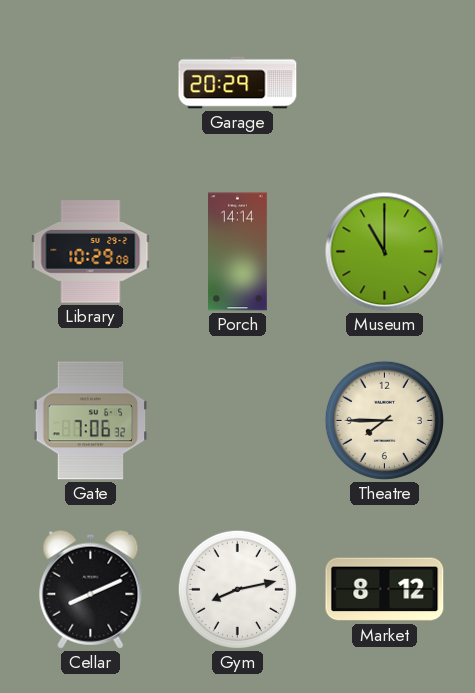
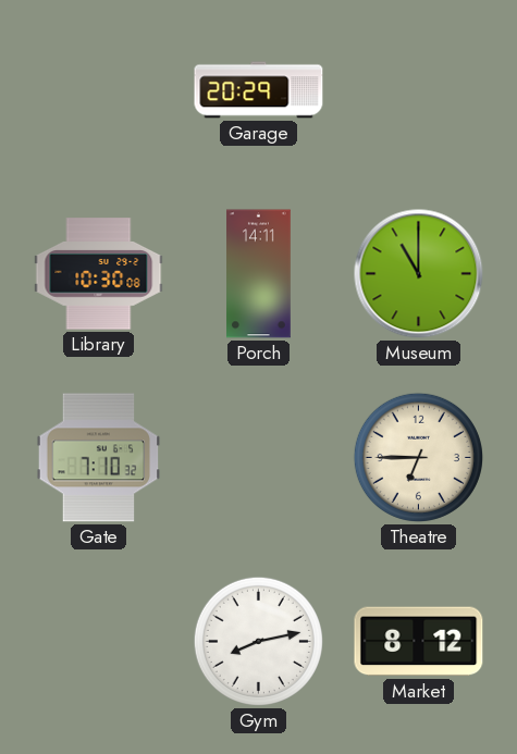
Library: 10:29 -> 10:30
Porch: 14:14 -> 14:11
Gate: 7:06 -> 7:10
Theatre: 7:45 -> 6:45
Cellar: 8:11 -> none
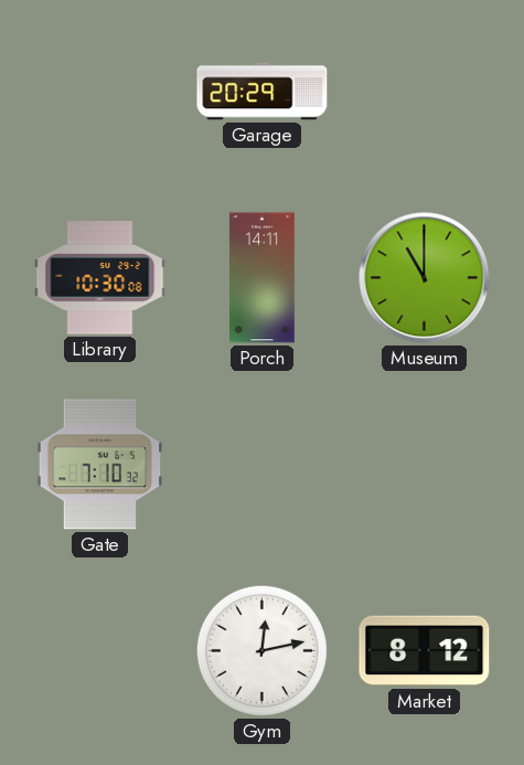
Theatre: 6:45 -> none
Gym: 8:13 -> 12:13
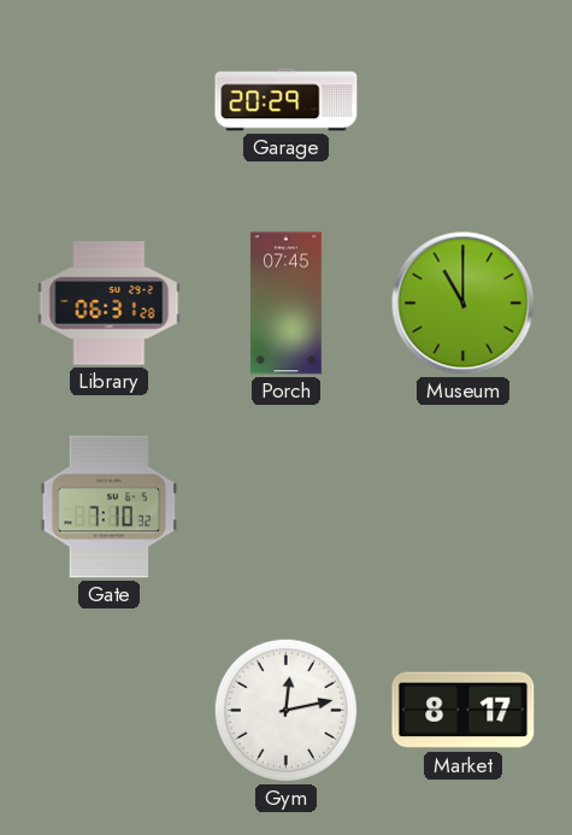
Library: 10:30 -> 06:31
Porch: 14:11 -> 07:45
Market: 8:12 -> 8:17
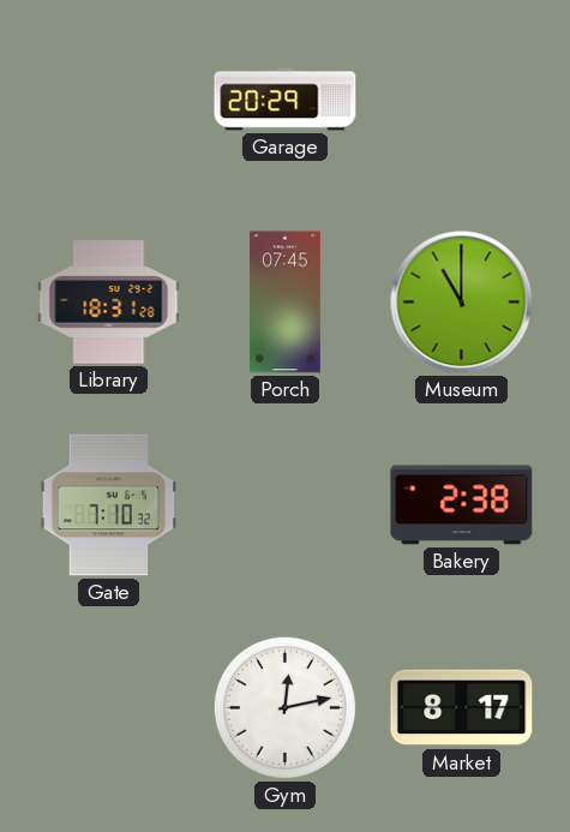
Library: 06:31 -> 18:31
Bakery: none -> 2:38
